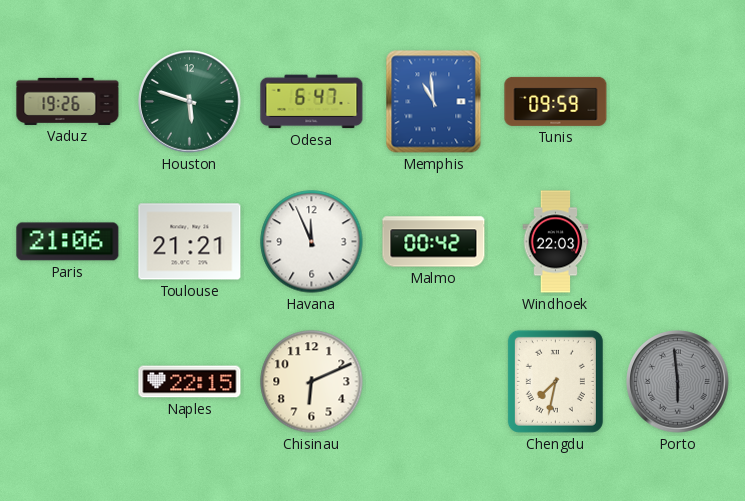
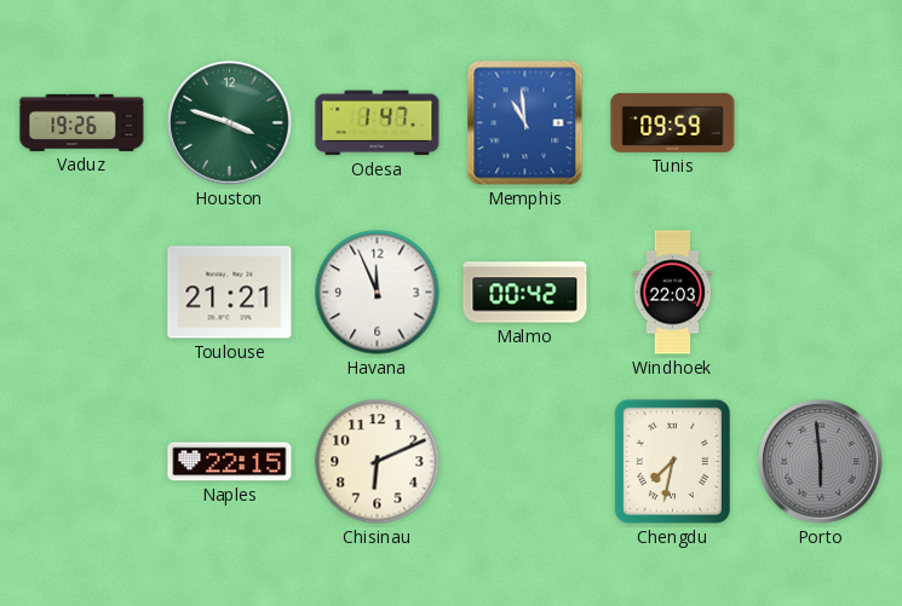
Houston: 5:48 -> 3:48
Odesa: 6:47 -> 1:47
Paris: 21:06 -> none
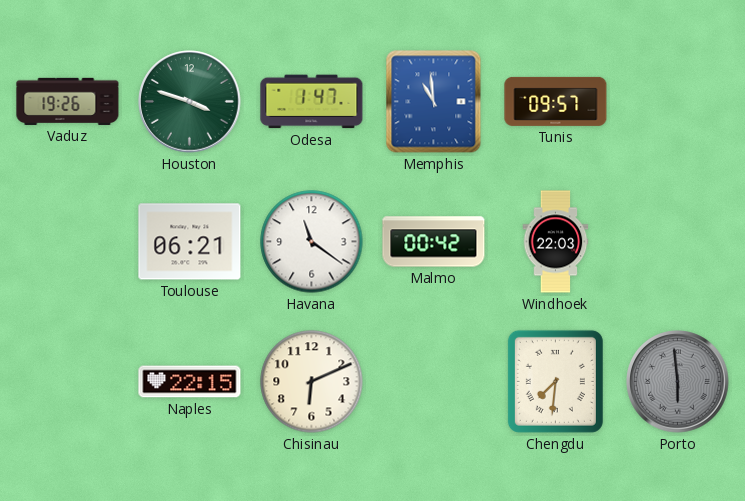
Tunis: 09:59 -> 09:57
Toulouse: 21:21 -> 06:21
Havana: 11:56 -> 11:21
Chengdu: 7:32 -> 7:31
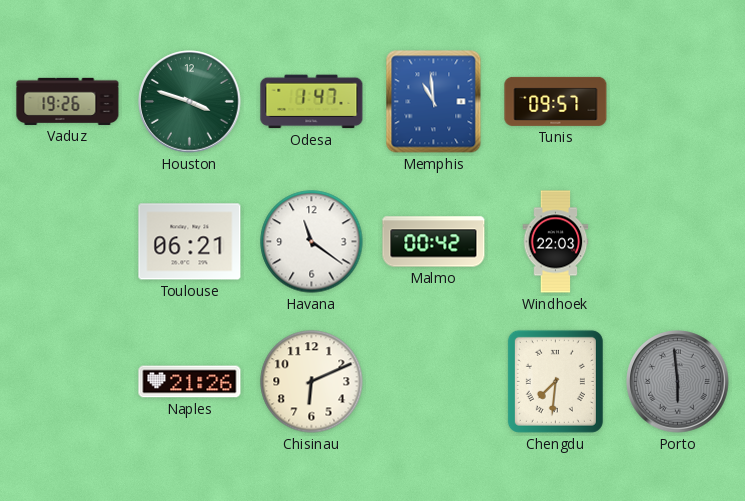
Naples: 22:15 -> 21:26
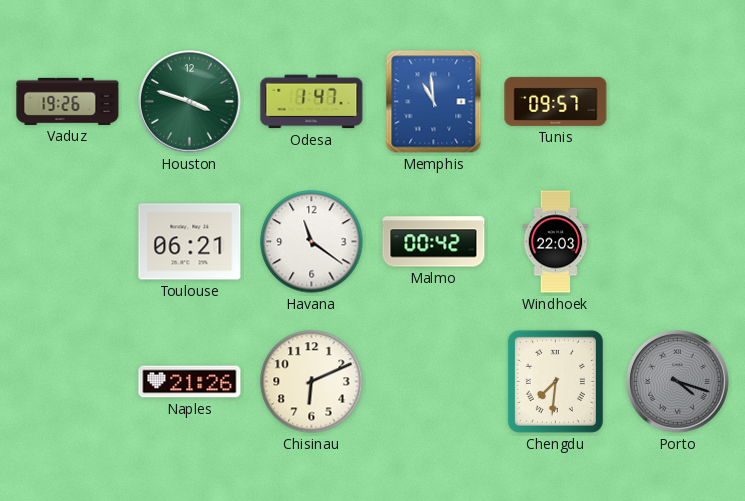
Porto: 5:59 -> 4:18
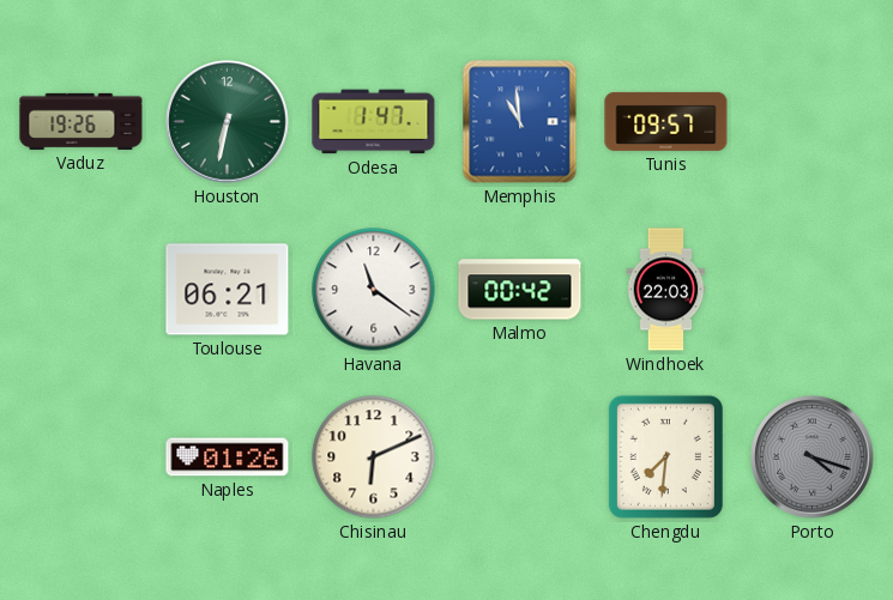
Houston: 3:48 -> 6:32
Naples: 21:26 -> 01:26
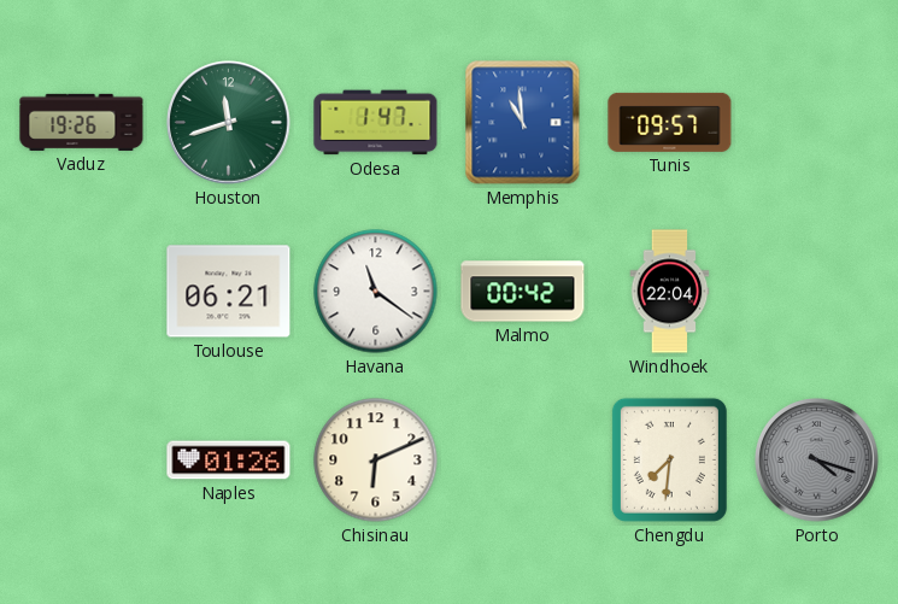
Houston: 6:32 -> 11:42
Windhoek: 22:03 -> 22:04
